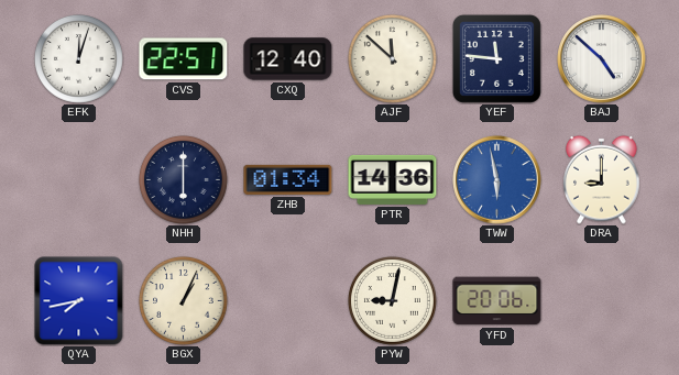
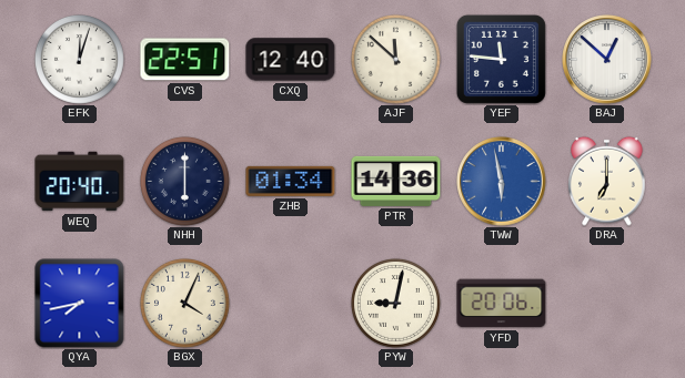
BAJ: 4:52 -> 12:52
WEQ: none -> 20:40
DRA: 9:00 -> 7:00
BGX: 1:04 -> 4:04
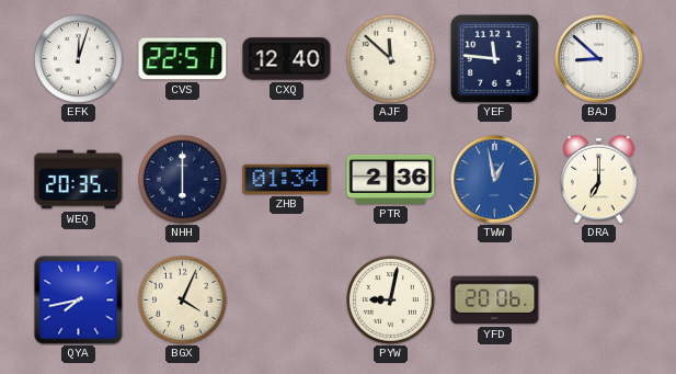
BAJ: 12:52 -> 8:52
WEQ: 20:40 -> 20:35
PTR: 14:36 -> 2:36
TWW: 5:58 -> 12:58
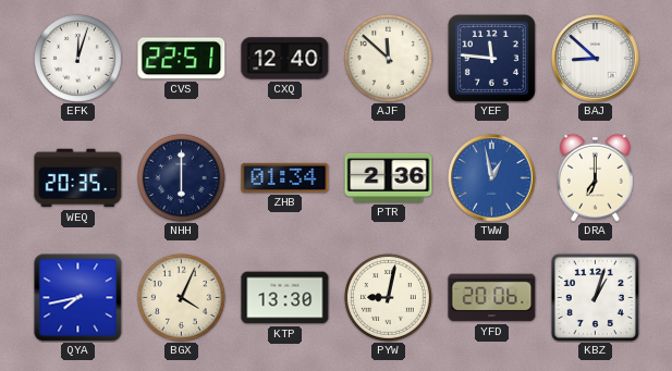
KTP: none -> 13:30
KBZ: none -> 1:03
